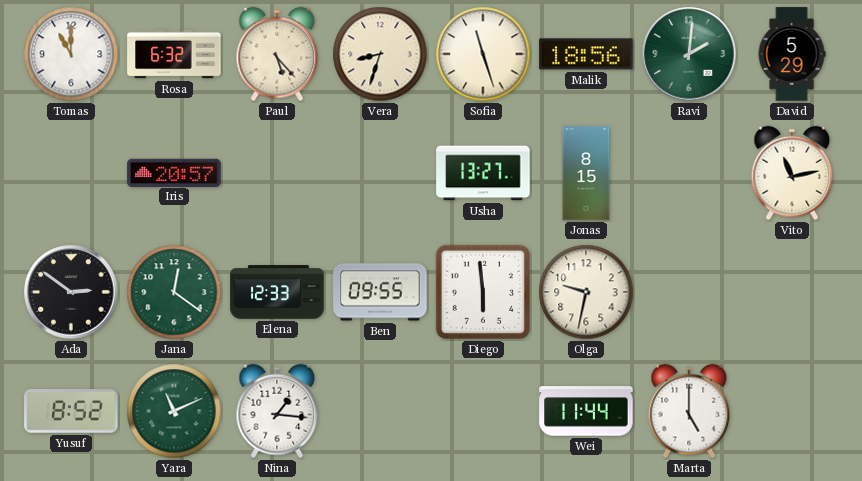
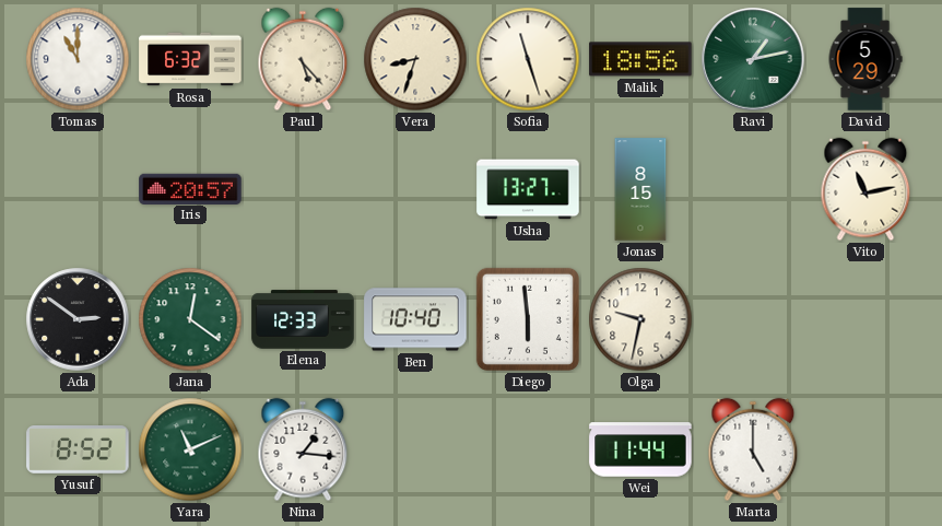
Ravi: 2:01 -> 1:13
Ben: 09:55 -> 10:40
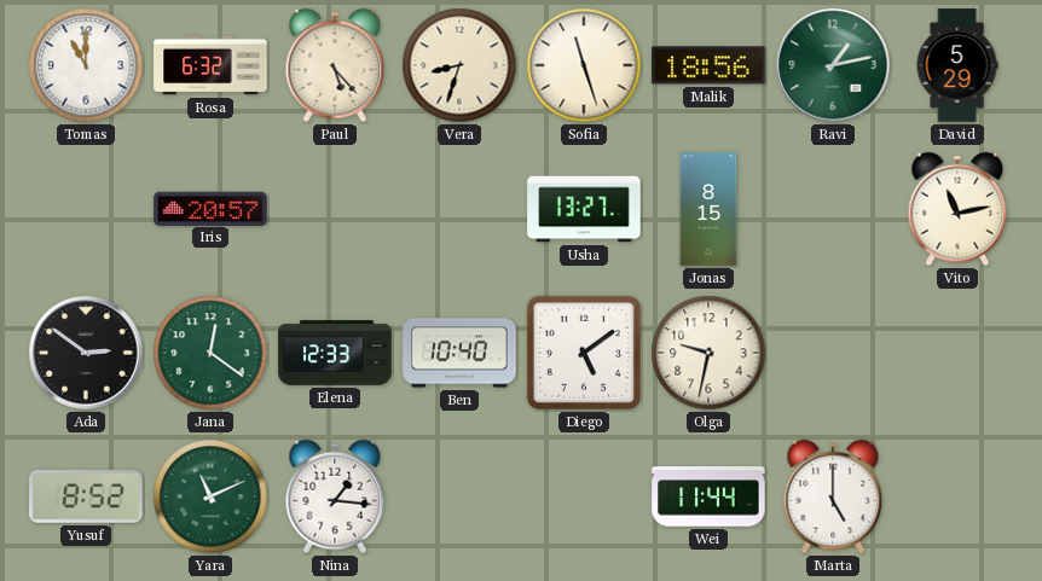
Diego: 5:59 -> 5:09
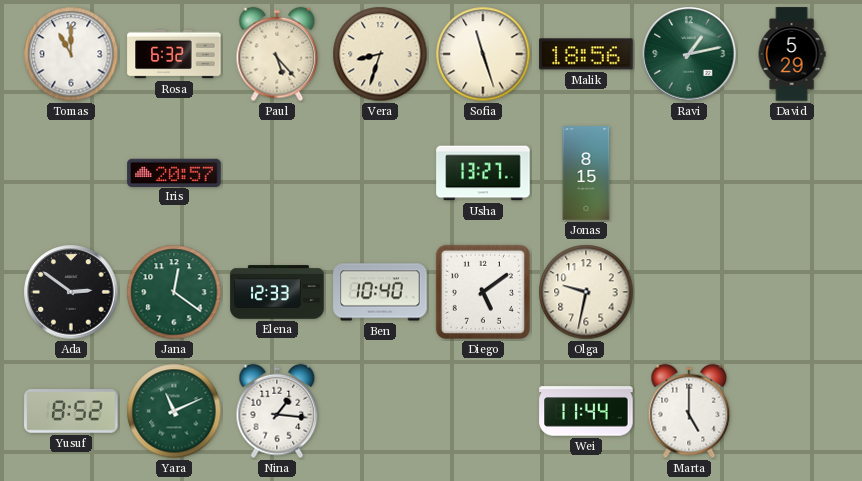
Vito: 11:13 -> none
